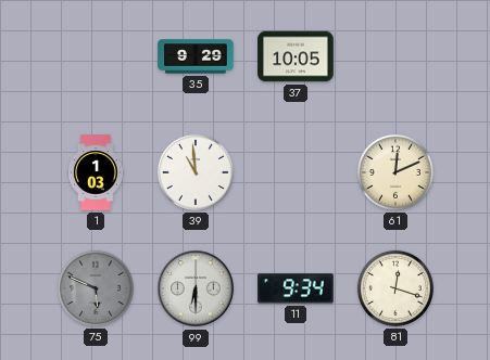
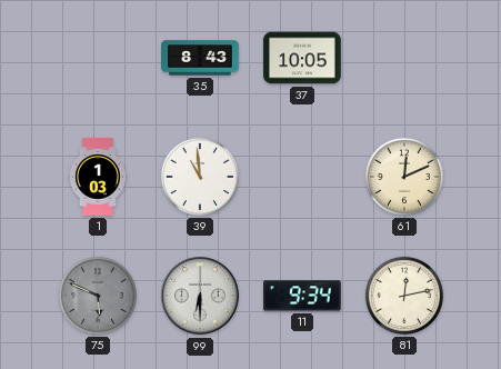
35: 9:29 -> 8:43
81: 12:18 -> 12:13
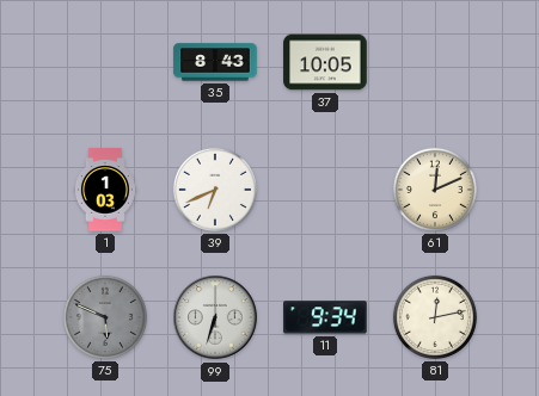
39: 10:59 -> 6:41
99: 6:30 -> 6:33
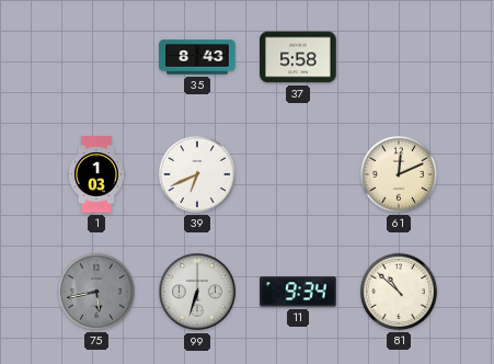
37: 10:05 -> 5:58
75: 5:49 -> 5:43
81: 12:13 -> 10:52
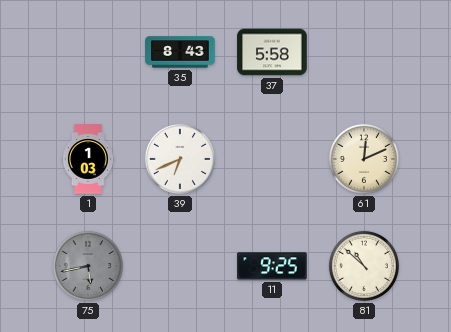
99: 6:33 -> none
11: 9:34 -> 9:25
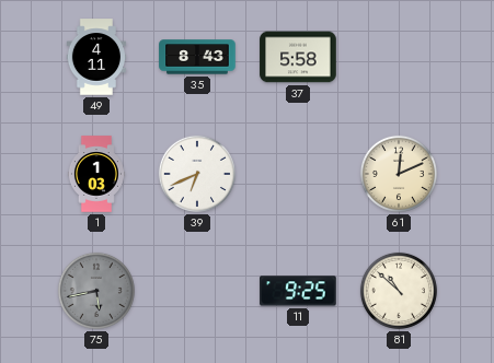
49: none -> 4:11
